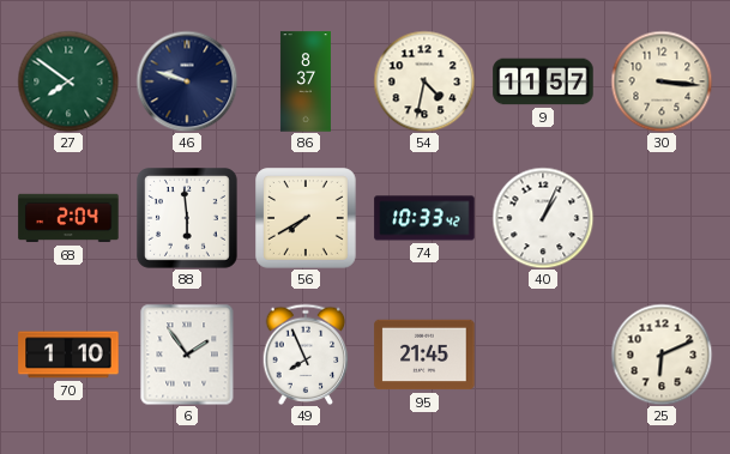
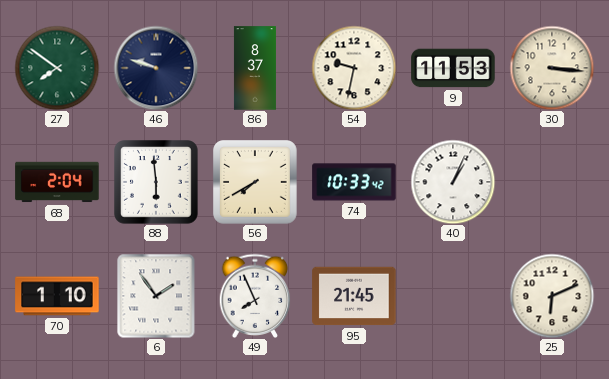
54: 4:32 -> 9:32
9: 11:57 -> 11:53
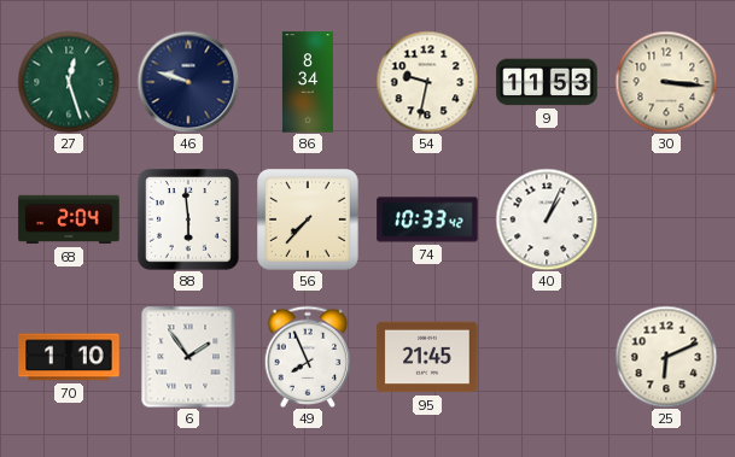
27: 7:51 -> 12:27
86: 8:37 -> 8:34
56: 7:40 -> 7:37
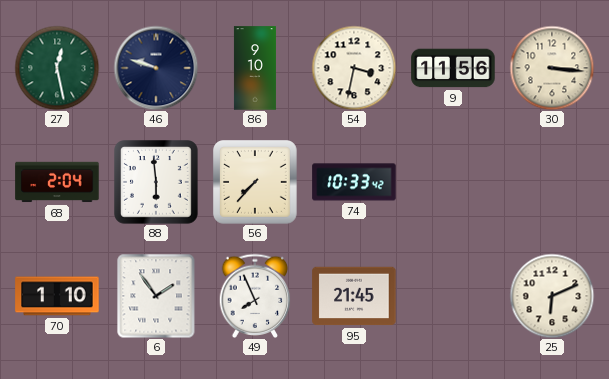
27: 12:27 -> 12:28
86: 8:34 -> 9:10
54: 9:32 -> 3:32
9: 11:53 -> 11:56
40: 1:04 -> none
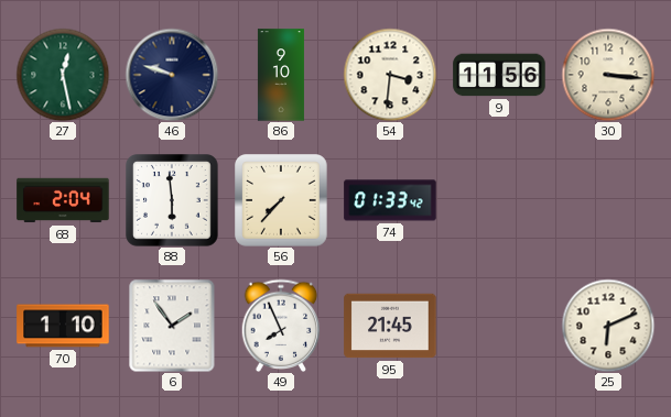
54: 3:32 -> 3:31
74: 10:33 -> 01:33
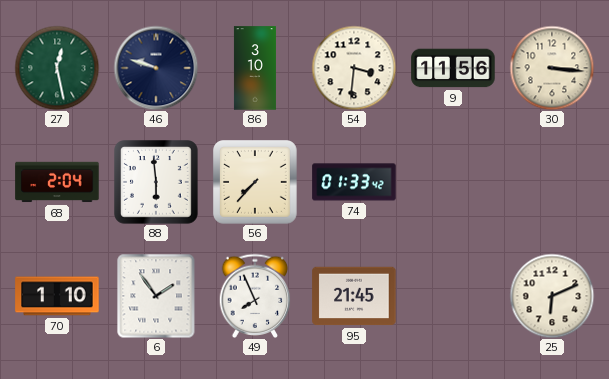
86: 9:10 -> 3:10
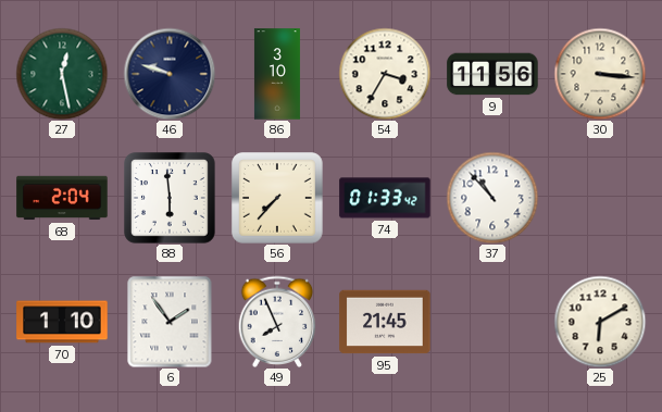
54: 3:31 -> 3:35
37: none -> 10:53
25: 6:11 -> 6:10
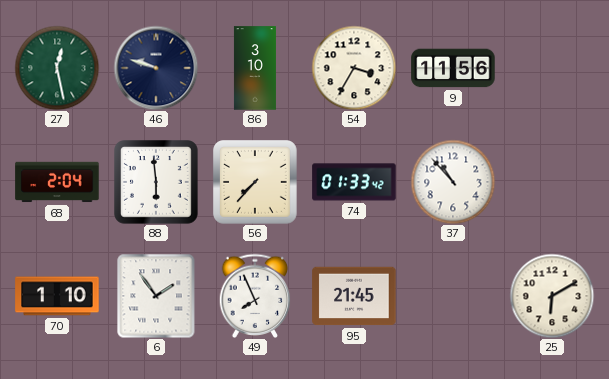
30: 3:16 -> none
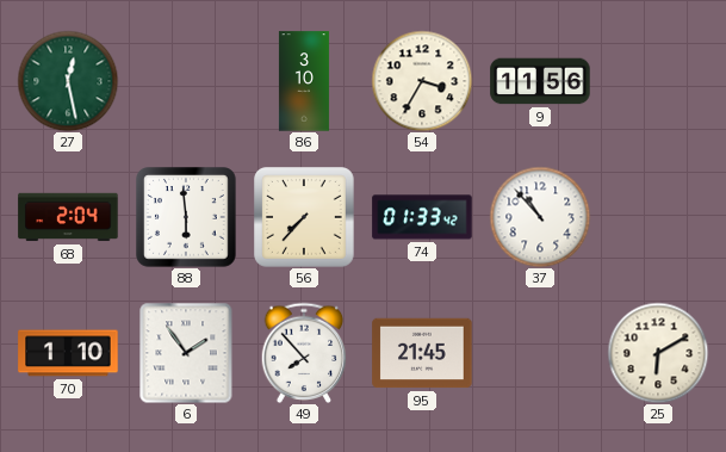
46: 9:48 -> none
49: 7:56 -> 7:53
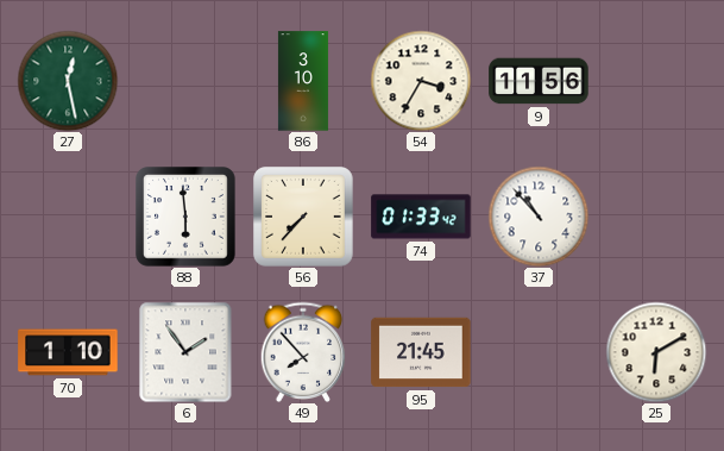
68: 2:04 -> none
